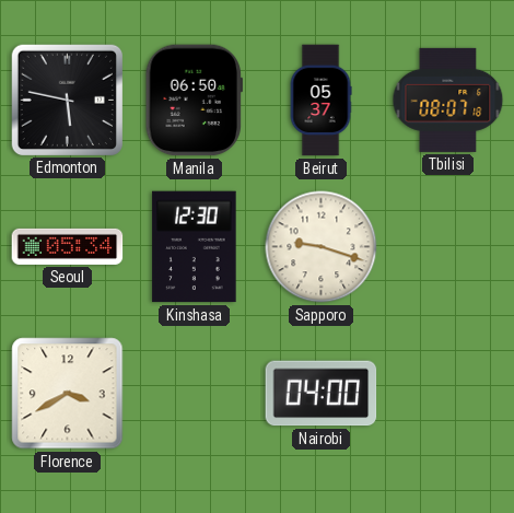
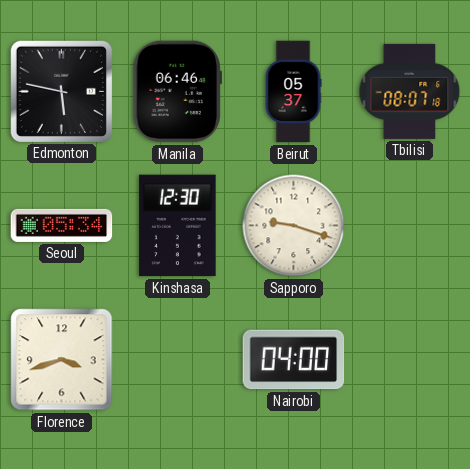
Manila: 06:50 -> 06:46
Florence: 3:40 -> 3:42
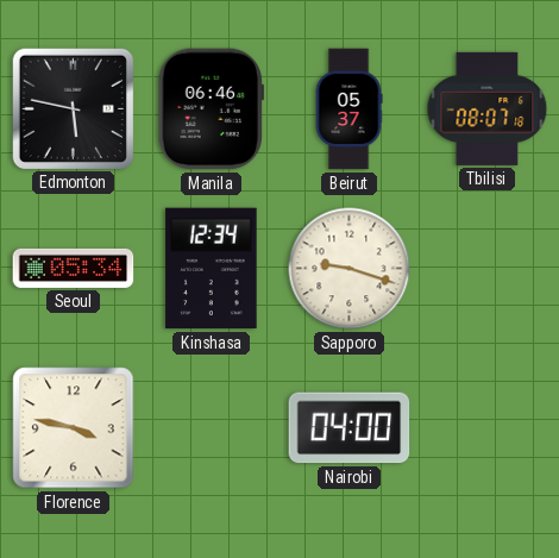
Kinshasa: 12:30 -> 12:34
Florence: 3:42 -> 3:47
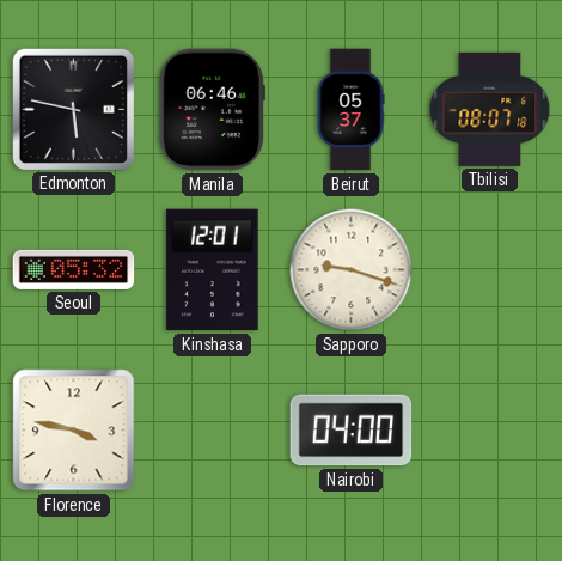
Seoul: 05:34 -> 05:32
Kinshasa: 12:34 -> 12:01
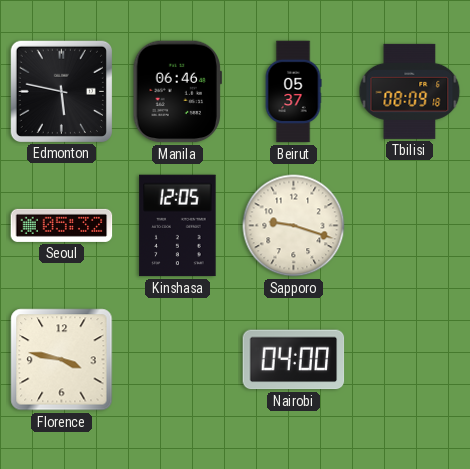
Tbilisi: 08:07 -> 08:09
Kinshasa: 12:01 -> 12:05
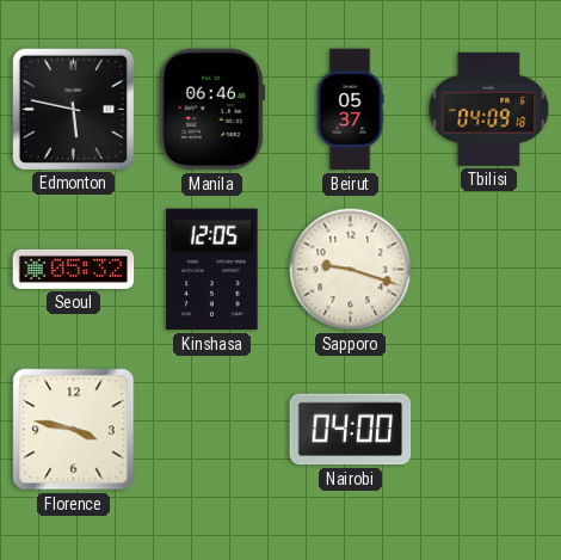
Tbilisi: 08:09 -> 04:09
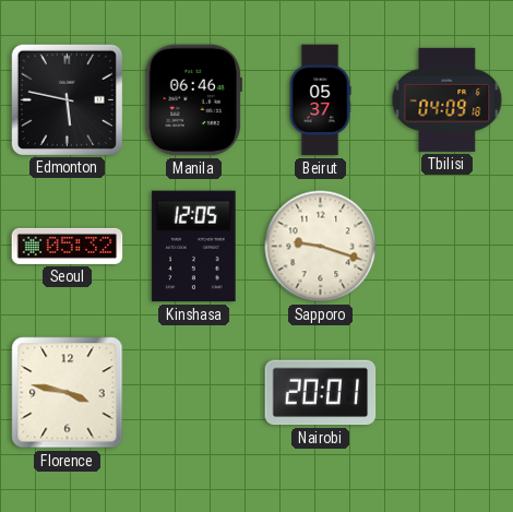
Nairobi: 04:00 -> 20:01
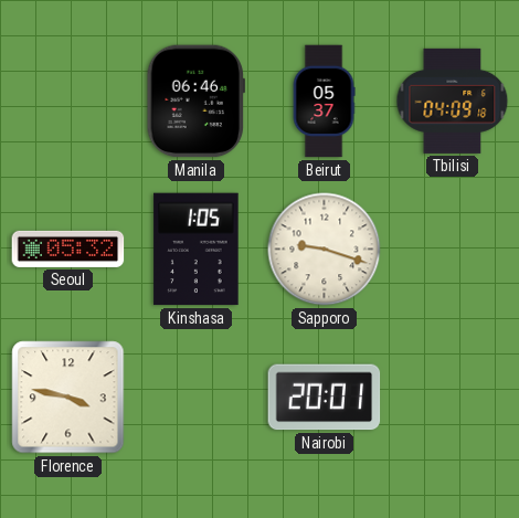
Edmonton: 5:47 -> none
Kinshasa: 12:05 -> 1:05
